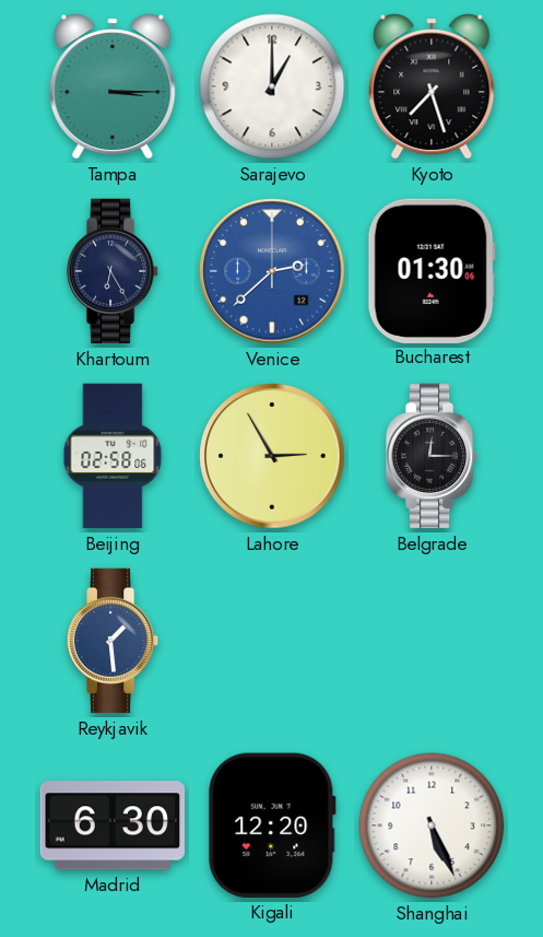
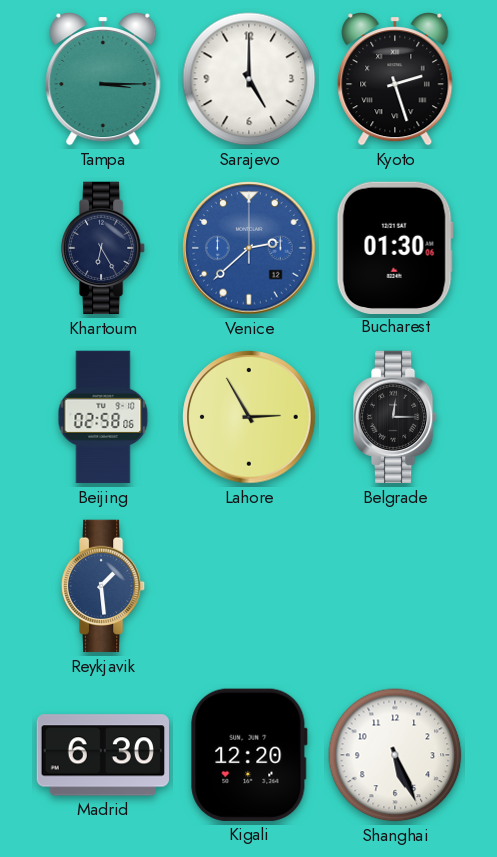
Sarajevo: 1:00 -> 5:00
Kyoto: 7:27 -> 2:27
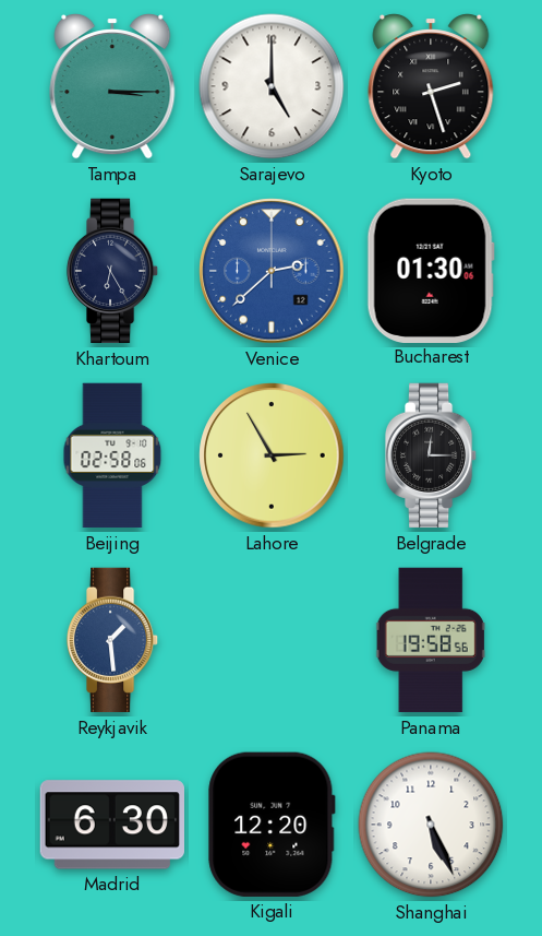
Panama: none -> 19:58
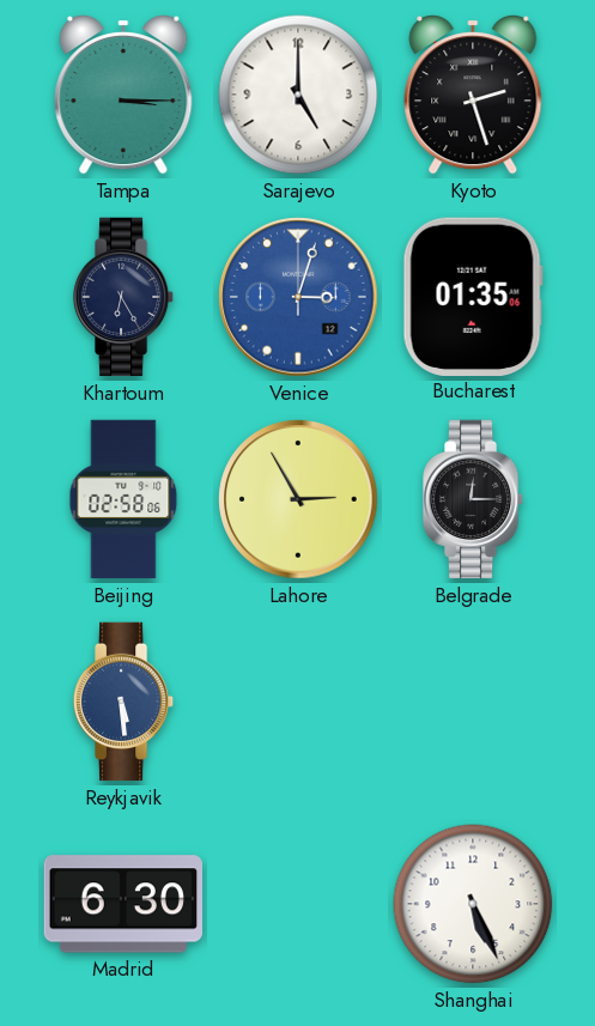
Venice: 2:38 -> 3:03
Bucharest: 01:30 -> 01:35
Reykjavik: 1:29 -> 5:29
Panama: 19:58 -> none
Kigali: 12:20 -> none
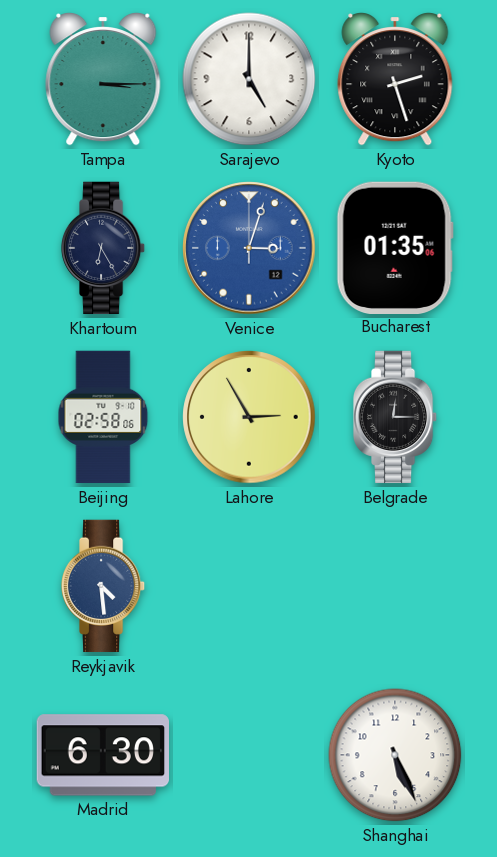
Reykjavik: 5:29 -> 4:29
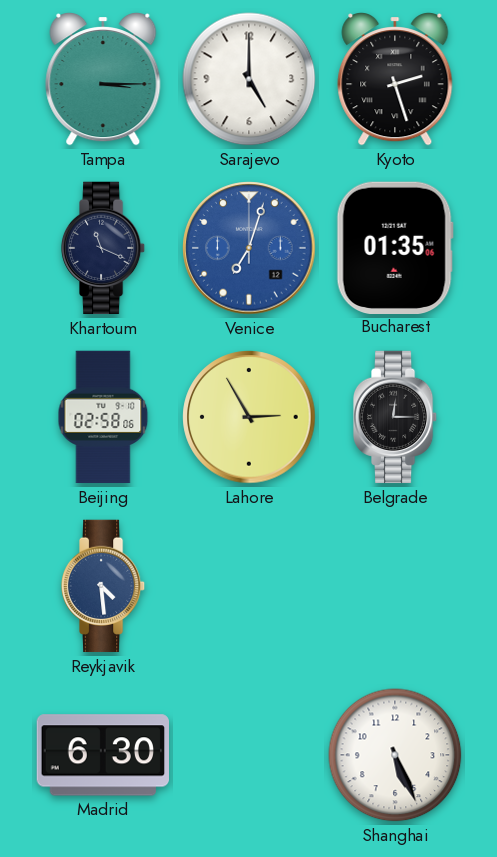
Khartoum: 6:25 -> 11:19
Venice: 3:03 -> 7:03
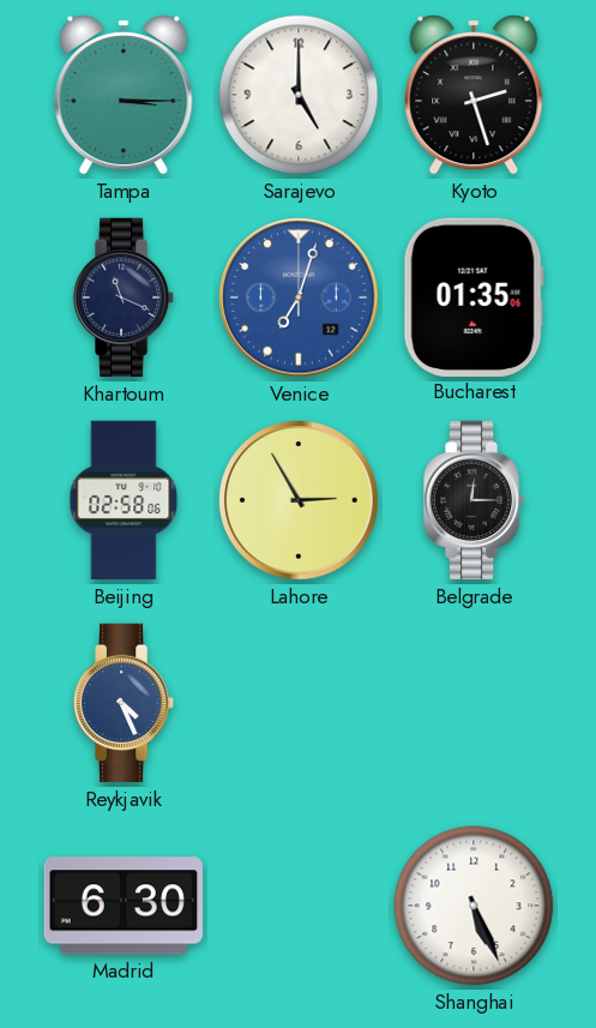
Reykjavik: 4:29 -> 4:26
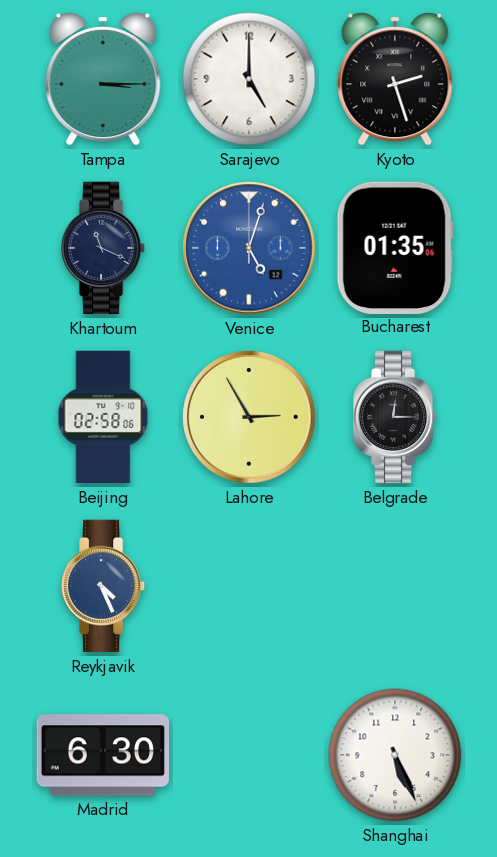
Venice: 7:03 -> 5:03
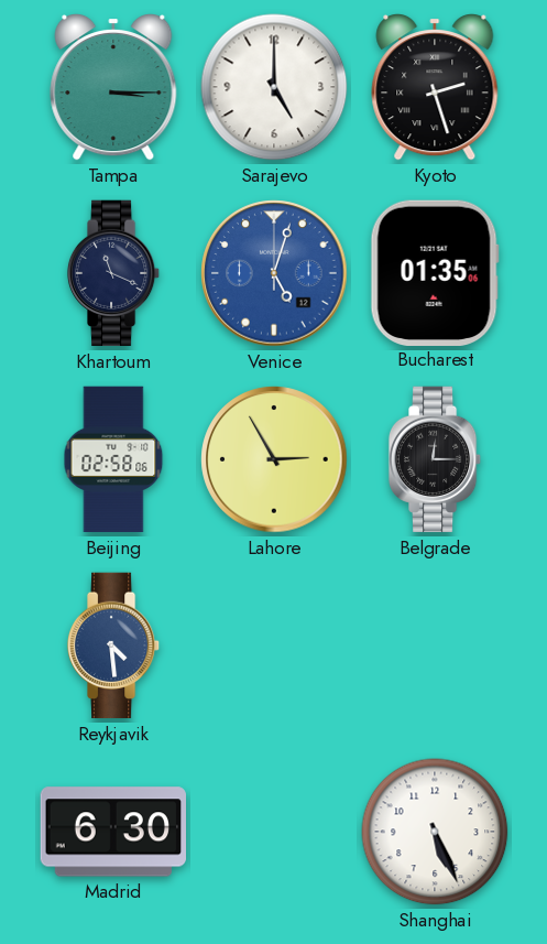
Reykjavik: 4:26 -> 4:29
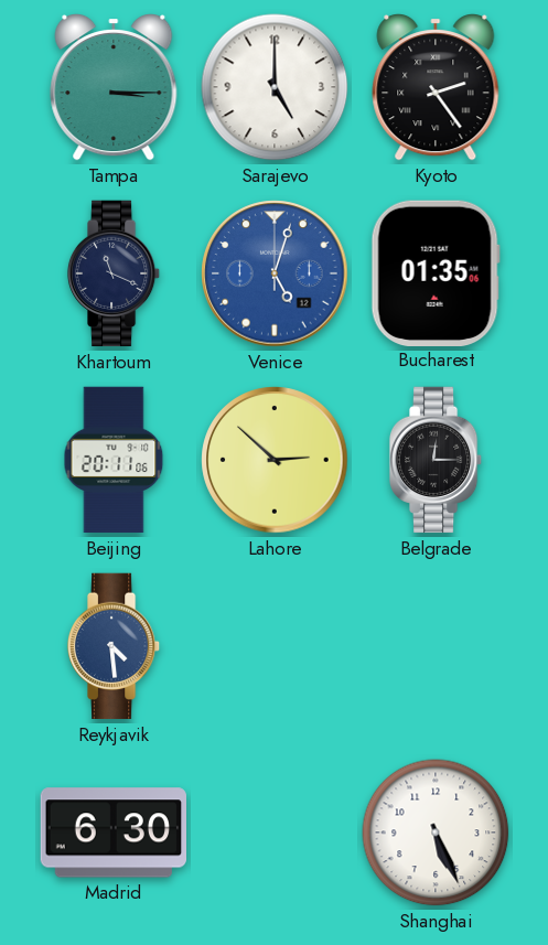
Kyoto: 2:27 -> 2:24
Beijing: 02:58 -> 20:11
Lahore: 2:55 -> 2:52
